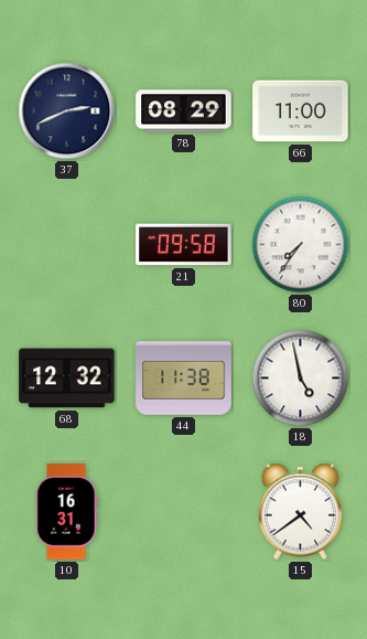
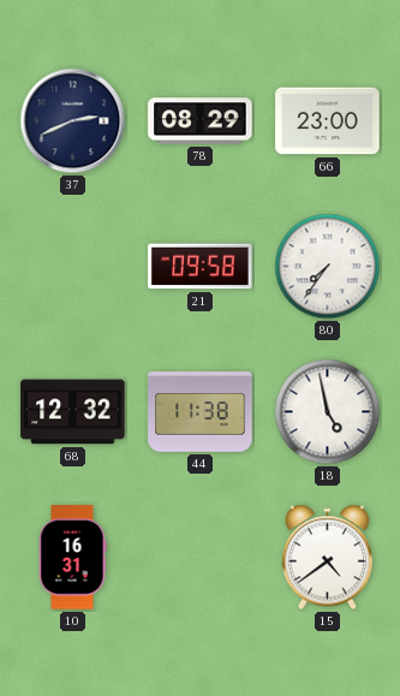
66: 11:00 -> 23:00
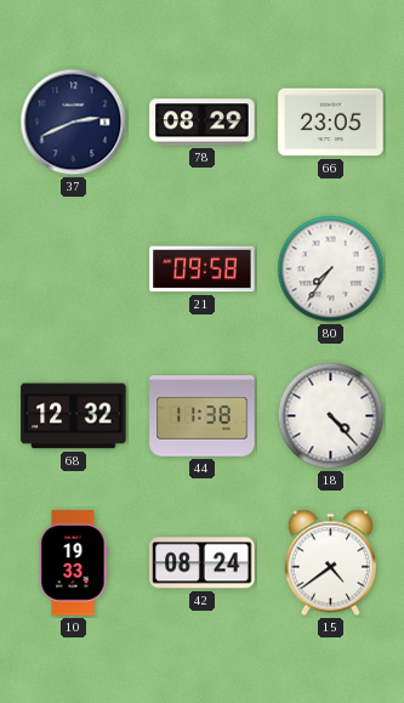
66: 23:00 -> 23:05
18: 4:58 -> 4:23
10: 16:31 -> 19:33
42: none -> 08:24
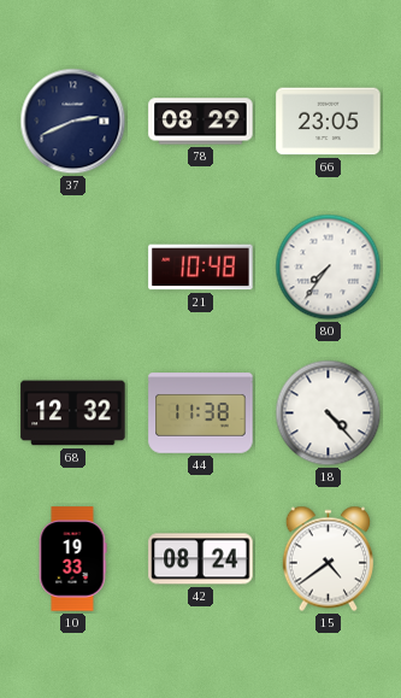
21: 09:58 -> 10:48
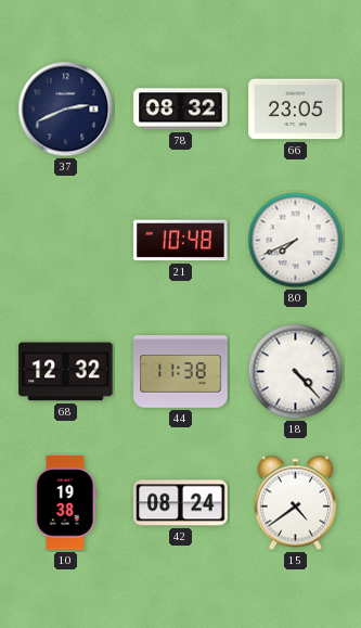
78: 08:29 -> 08:32
80: 7:36 -> 7:41
10: 19:33 -> 19:38
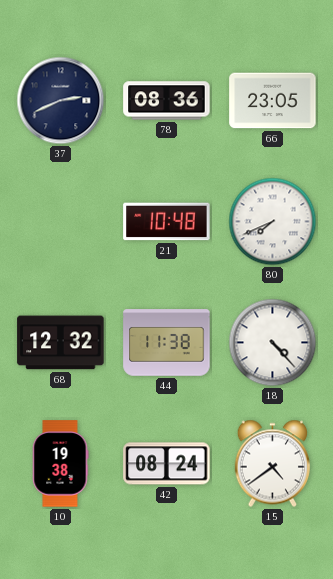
78: 08:32 -> 08:36
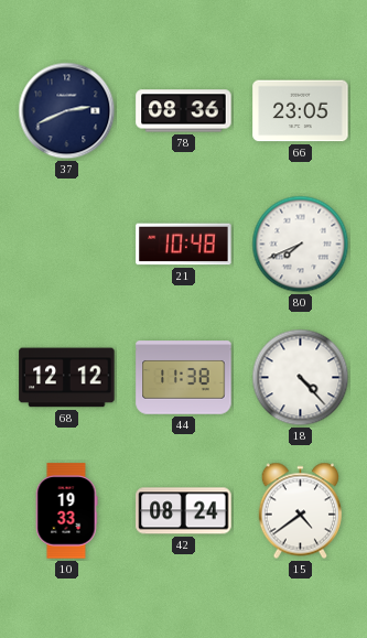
68: 12:32 -> 12:12
10: 19:38 -> 19:33
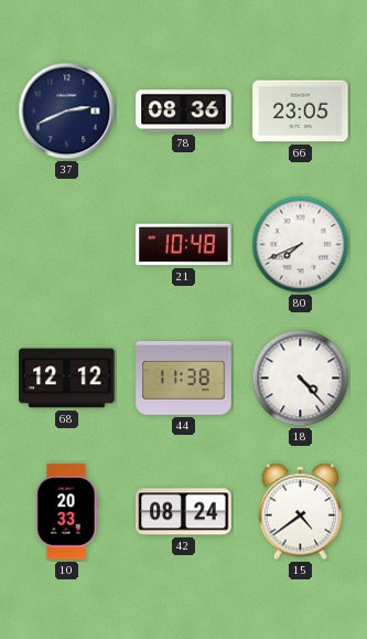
10: 19:33 -> 20:33
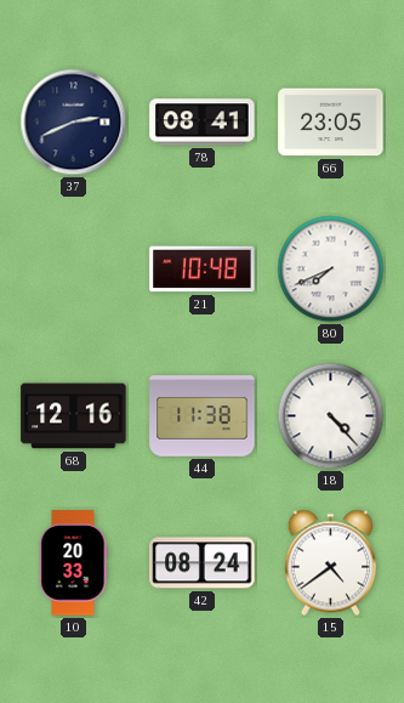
78: 08:36 -> 08:41
68: 12:12 -> 12:16
